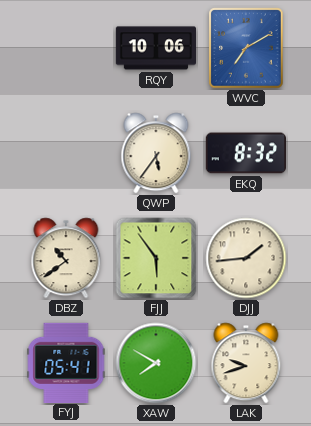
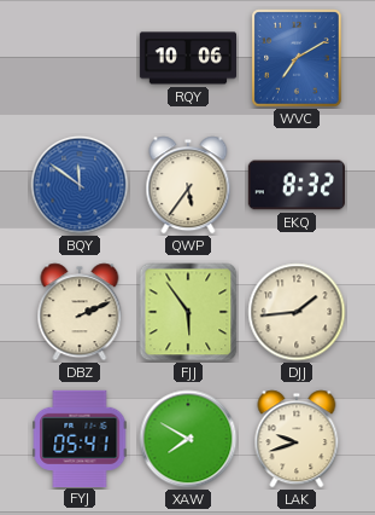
BQY: none -> 11:51
DBZ: 10:39 -> 2:11
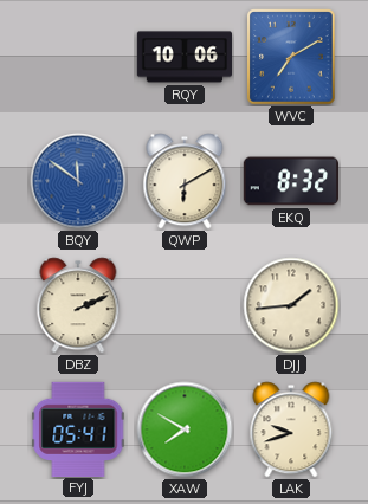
QWP: 5:36 -> 6:10
FJJ: 5:54 -> none
